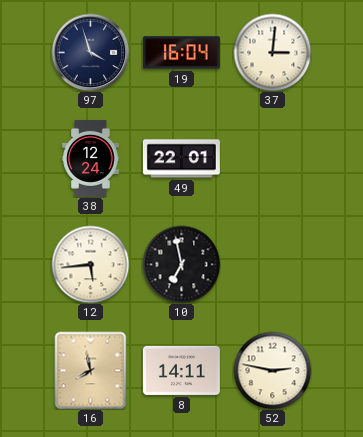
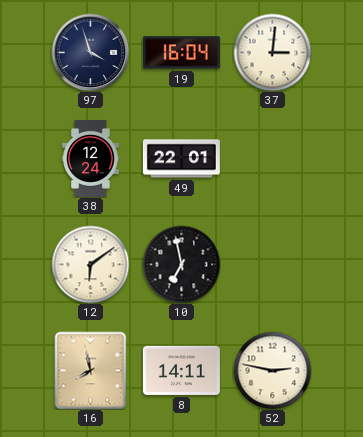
12: 5:44 -> 6:09
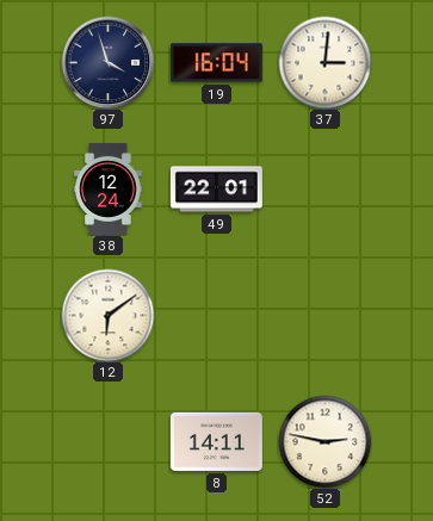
10: 6:58 -> none
16: 7:58 -> none
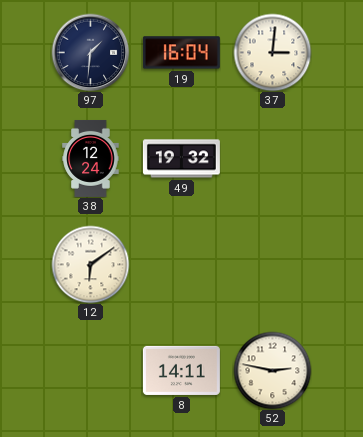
97: 3:57 -> 1:31
49: 22:01 -> 19:32
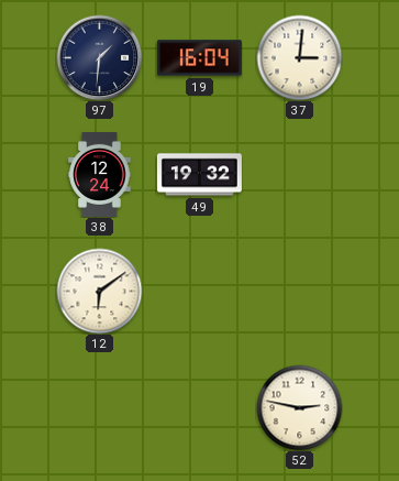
8: 14:11 -> none
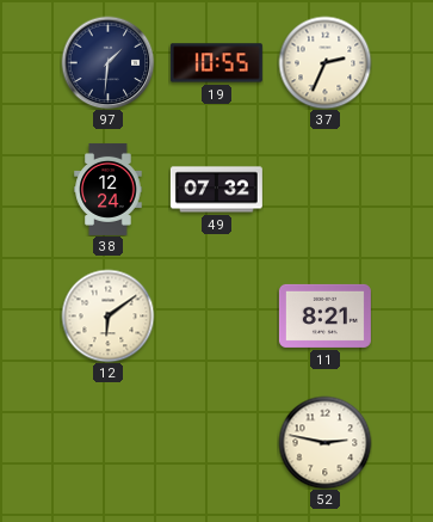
19: 16:04 -> 10:55
37: 3:01 -> 2:34
49: 19:32 -> 07:32
11: none -> 8:21
